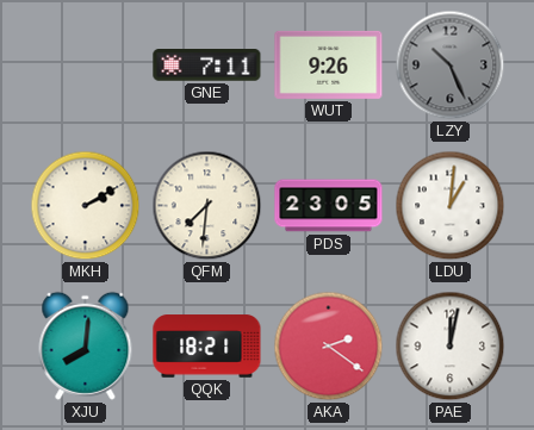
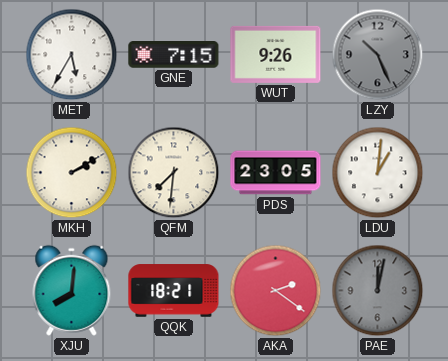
MET: none -> 5:35
GNE: 7:11 -> 7:15
PAE dial: white -> grey
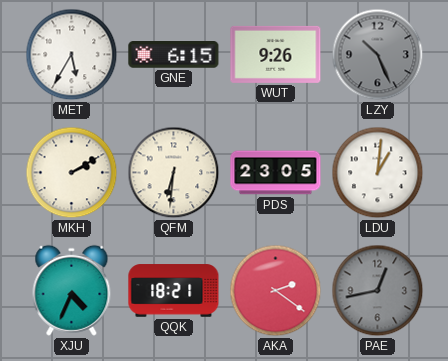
GNE: 7:15 -> 6:15
QFM: 7:31 -> 6:31
XJU: 8:01 -> 4:34
PAE: 12:02 -> 12:43
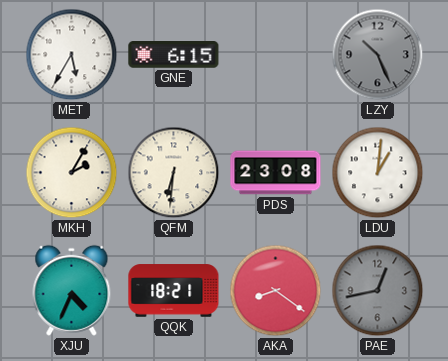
WUT: 9:26 -> none
MKH: 2:10 -> 2:05
PDS: 23:05 -> 23:08
AKA: 2:21 -> 8:21
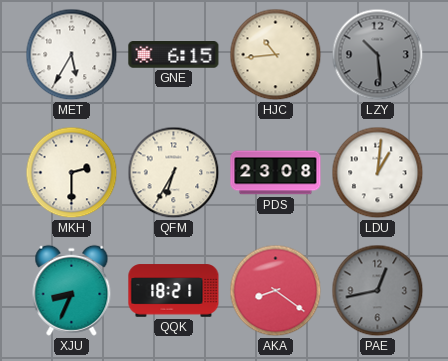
HJC: none -> 10:44
LZY: 10:26 -> 10:29
MKH: 2:05 -> 2:30
QFM: 6:31 -> 6:35
XJU: 4:34 -> 8:34
